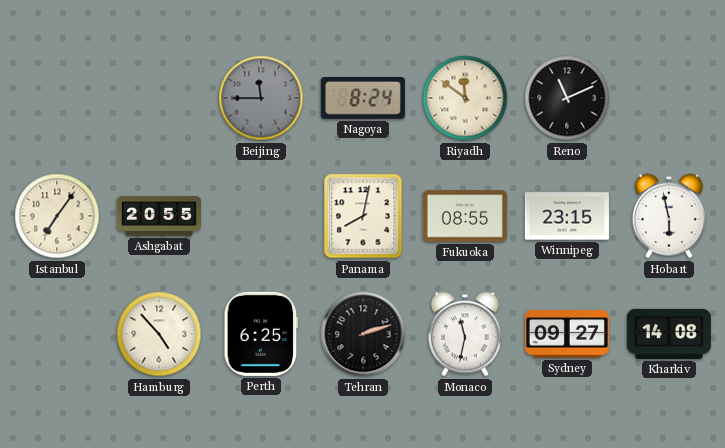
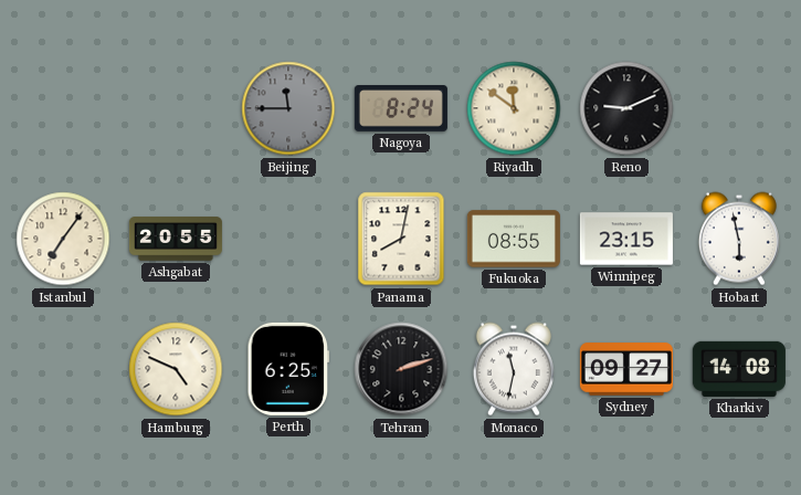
Reno: 11:11 -> 9:11
Hamburg: 4:53 -> 4:49
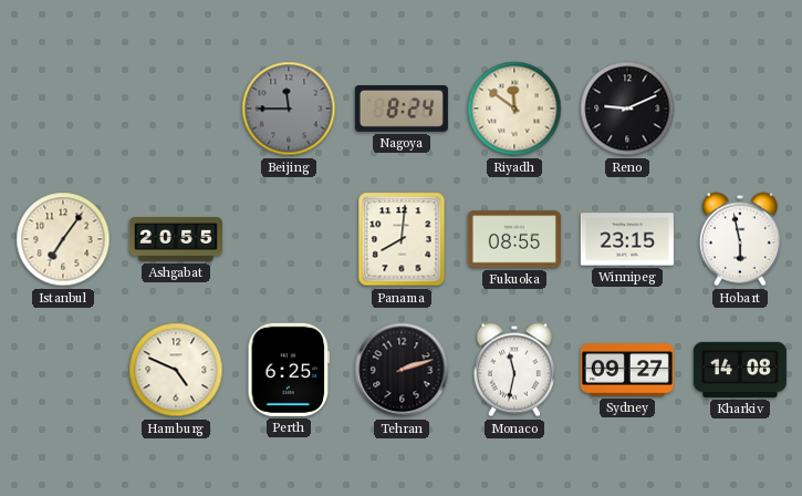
Panama: 8:02 -> 8:01
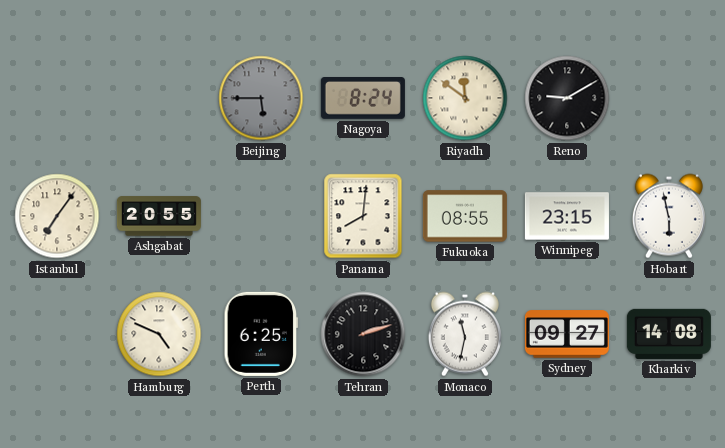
Beijing: 11:45 -> 5:45
Reno: 9:11 -> 9:10
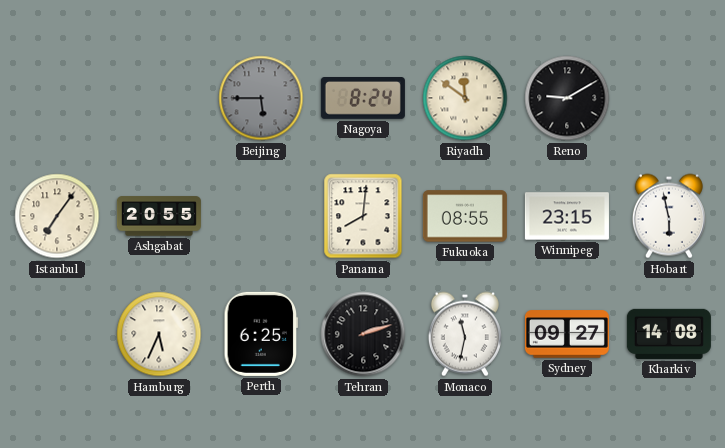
Hamburg: 4:49 -> 5:34
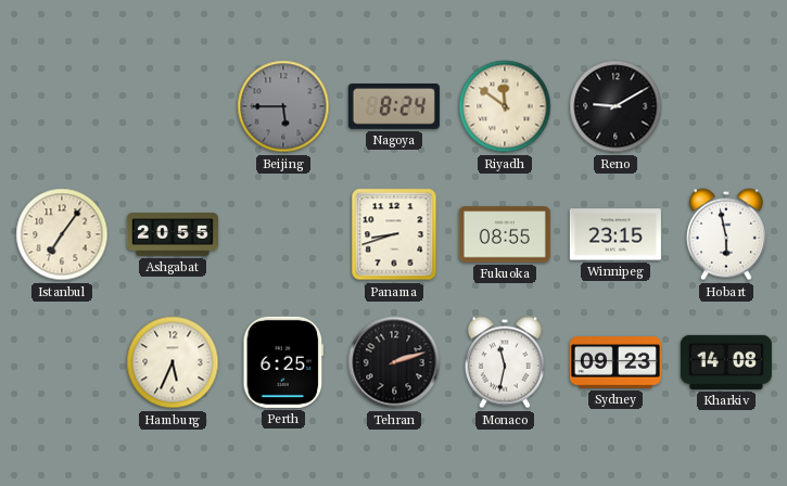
Panama: 8:01 -> 8:42
Sydney: 09:27 -> 09:23
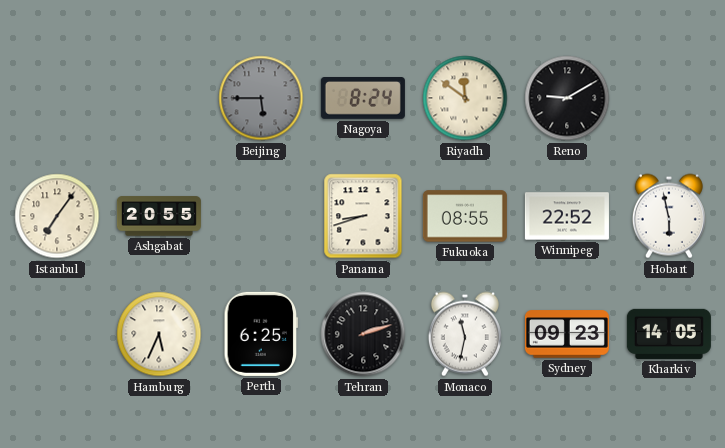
Winnipeg: 23:15 -> 22:52
Kharkiv: 14:08 -> 14:05
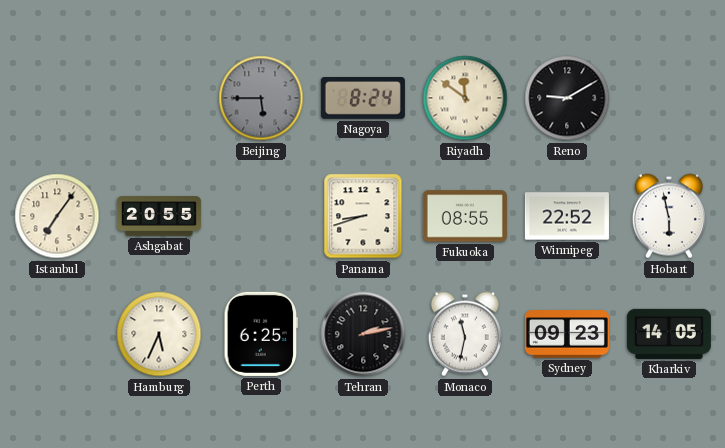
Tehran: 2:12 -> 2:13
